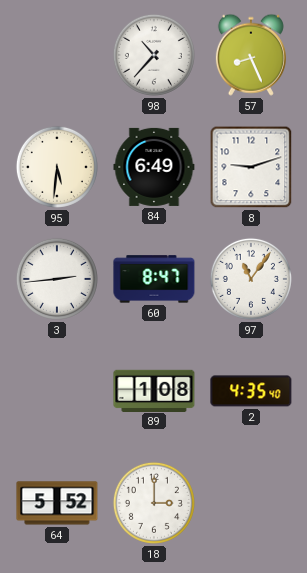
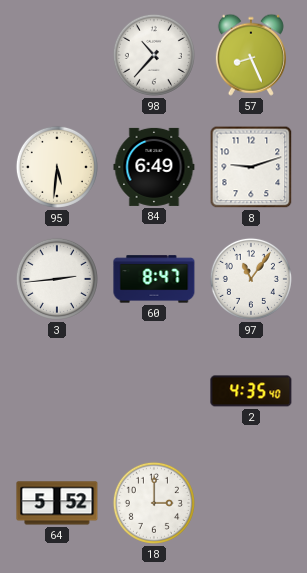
89: 1:08 -> none
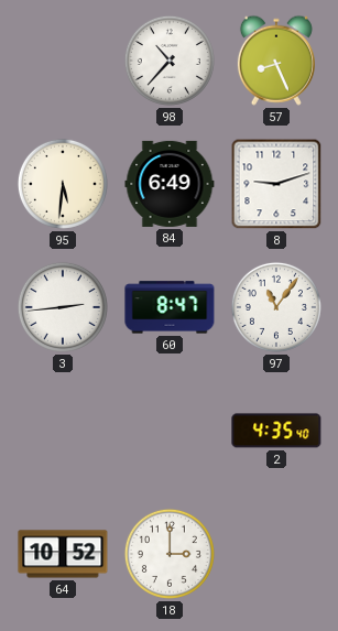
64: 5:52 -> 10:52
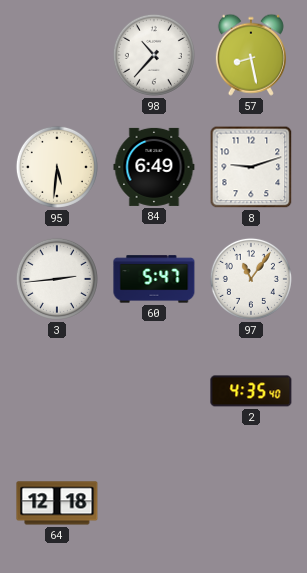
57: 8:26 -> 8:28
60: 8:47 -> 5:47
64: 10:52 -> 12:18
18: 3:00 -> none
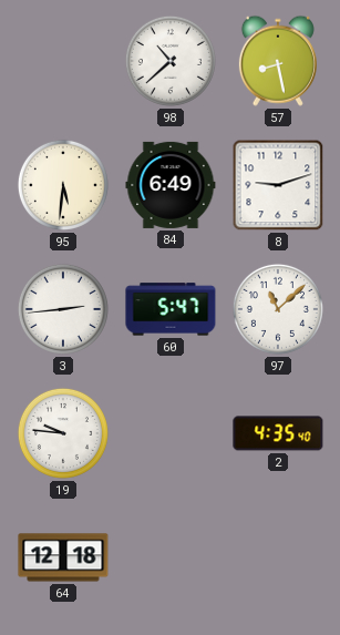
98: 10:37 -> 10:38
97: 11:06 -> 11:08
19: none -> 9:46
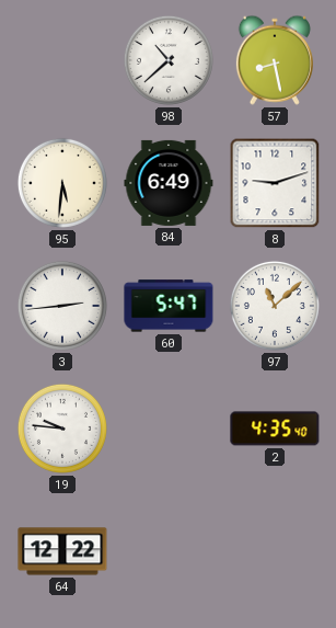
64: 12:18 -> 12:22
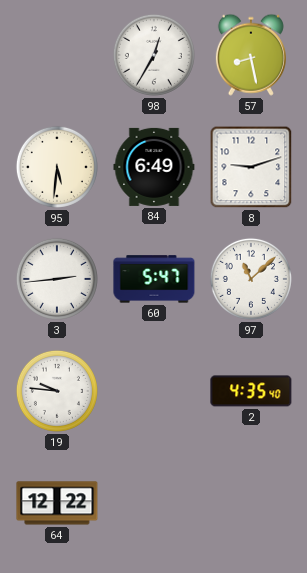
98: 10:38 -> 12:35
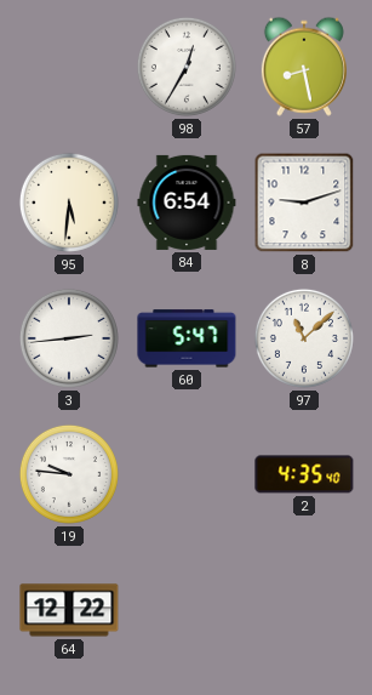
84: 6:49 -> 6:54
